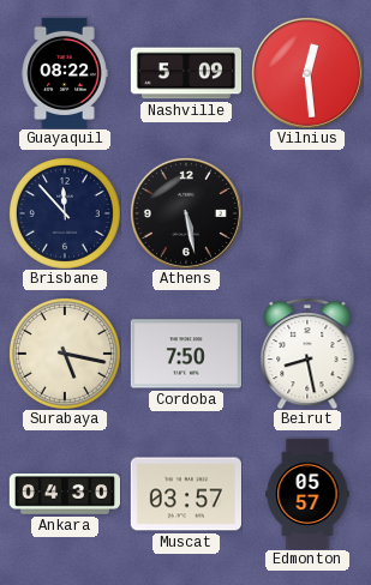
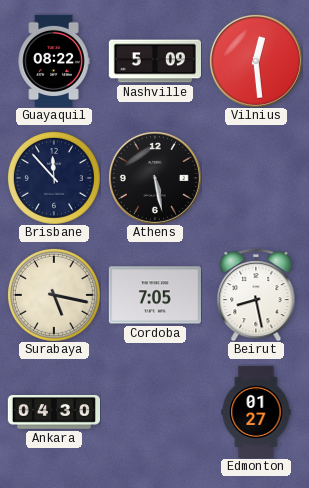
Cordoba: 7:50 -> 7:05
Muscat: 03:57 -> none
Edmonton: 05:57 -> 01:27
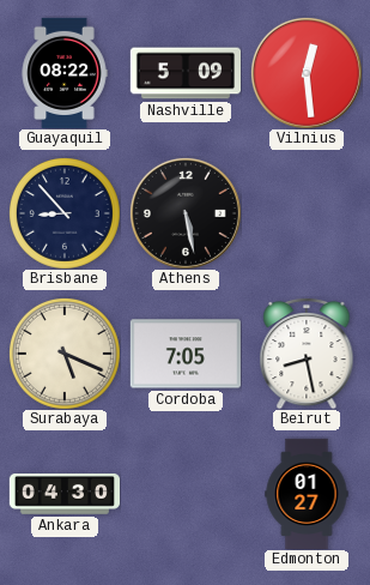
Brisbane: 11:53 -> 8:53
Surabaya: 5:17 -> 5:19
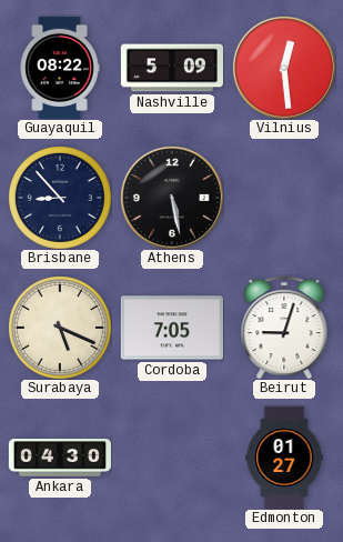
Beirut: 8:28 -> 9:03
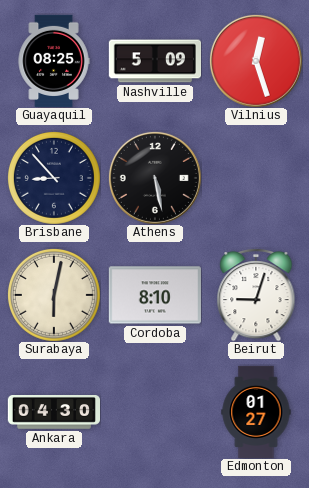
Guayaquil: 08:22 -> 08:25
Vilnius: 12:29 -> 12:27
Surabaya: 5:19 -> 6:02
Cordoba: 7:05 -> 8:10
